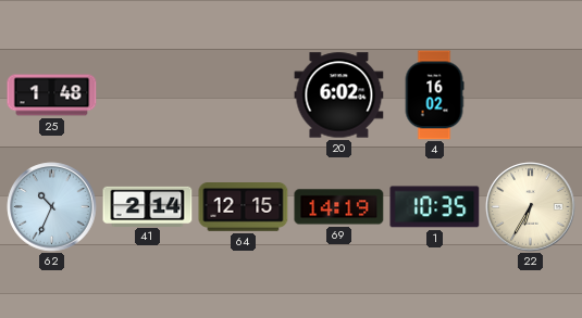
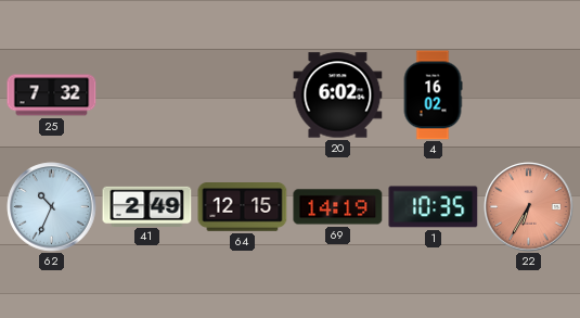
25: 1:48 -> 7:32
41: 2:14 -> 2:49
22 dial: cream -> salmon
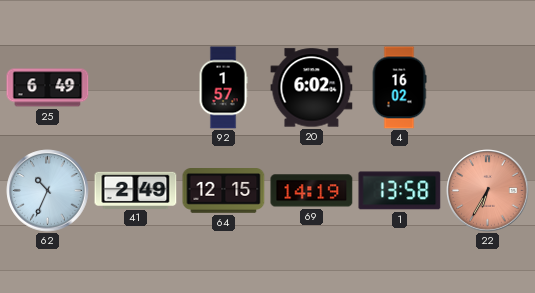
25: 7:32 -> 6:49
92: none -> 1:57
1: 10:35 -> 13:58
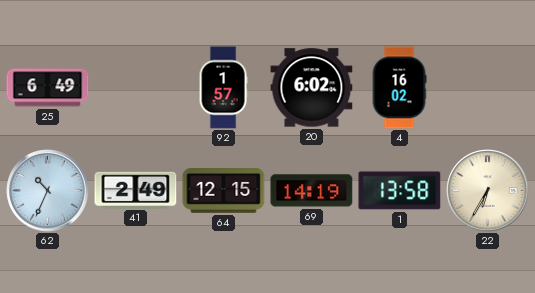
22 dial: salmon -> cream
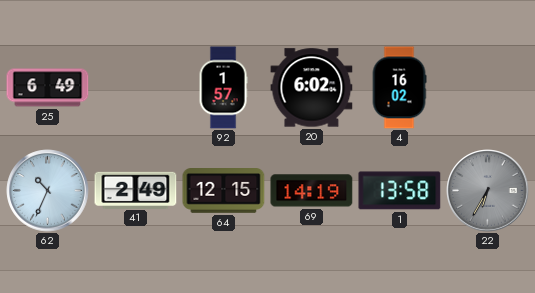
22 dial: cream -> grey
